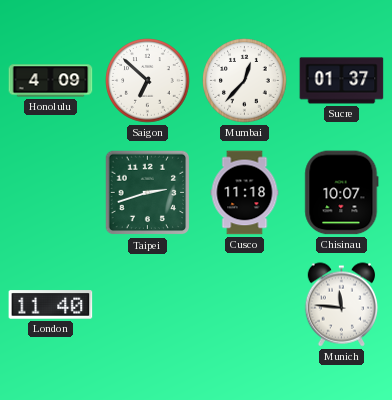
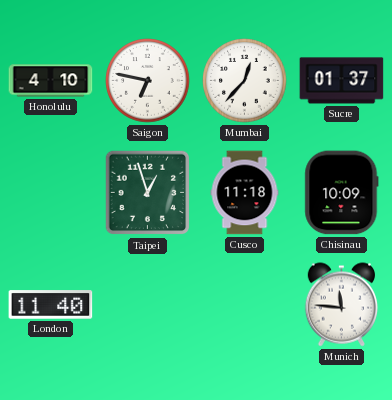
Honolulu: 4:09 -> 4:10
Saigon: 6:52 -> 6:47
Taipei: 2:42 -> 12:57
Chisinau: 10:07 -> 10:09
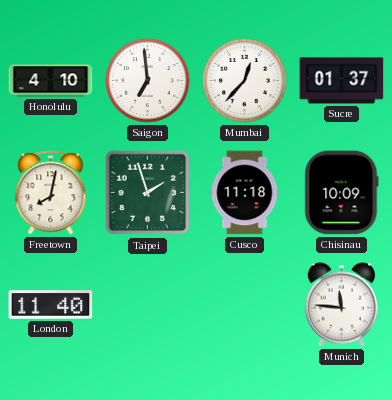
Saigon: 6:47 -> 6:59
Freetown: none -> 8:02
Taipei: 12:57 -> 1:57
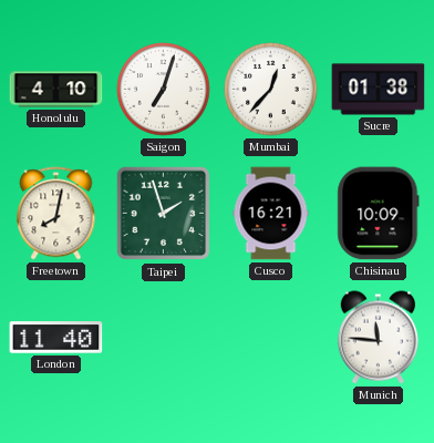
Saigon: 6:59 -> 7:03
Sucre: 01:37 -> 01:38
Cusco: 11:18 -> 16:21
